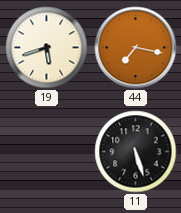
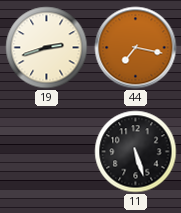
19: 5:42 -> 2:42
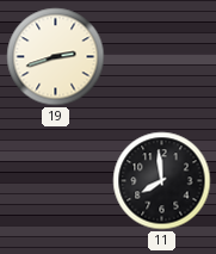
44: 7:17 -> none
11: 5:27 -> 7:59
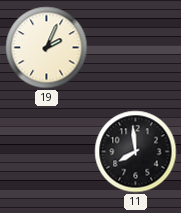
19: 2:42 -> 2:04
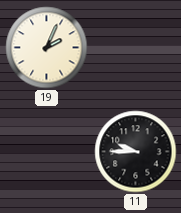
11: 7:59 -> 9:45
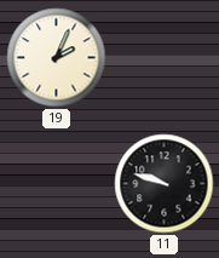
11: 9:45 -> 9:48
